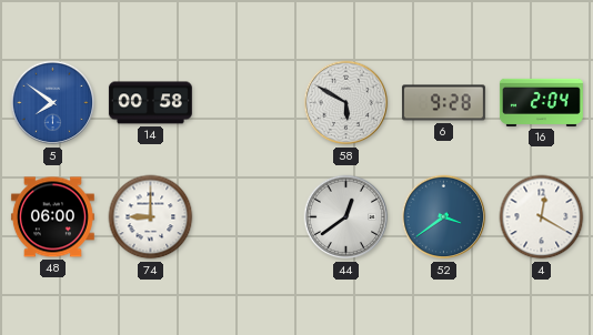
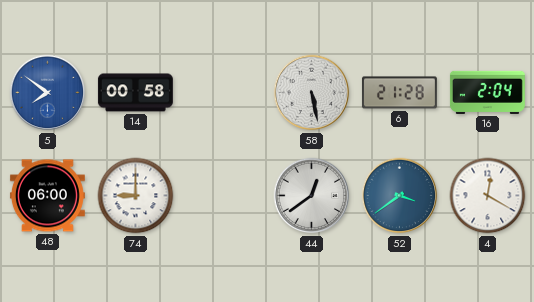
58: 5:50 -> 5:28
6: 9:28 -> 21:28
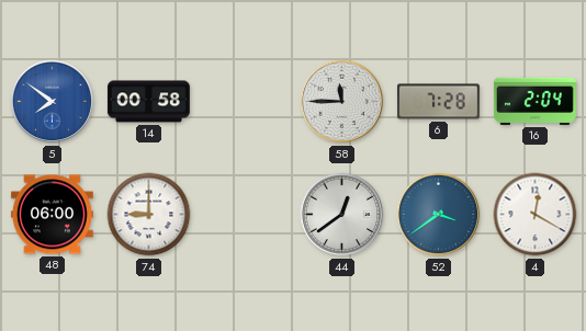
58: 5:28 -> 11:45
6: 21:28 -> 7:28
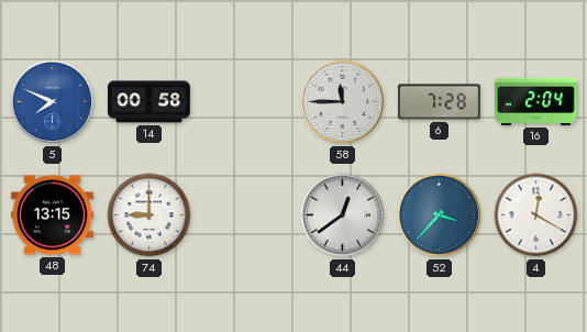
5: 7:51 -> 7:49
48: 06:00 -> 13:15
52: 3:39 -> 3:37
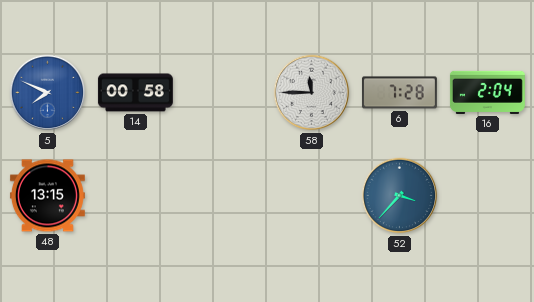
74: 9:00 -> none
44: 12:39 -> none
4: 12:20 -> none
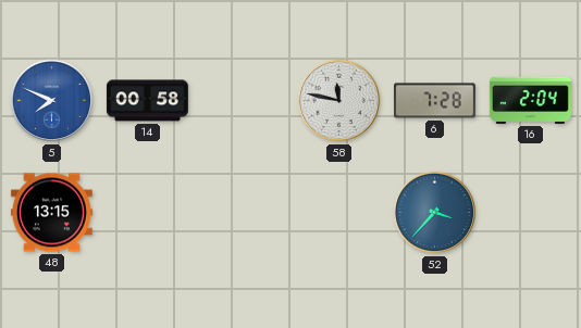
58: 11:45 -> 11:47
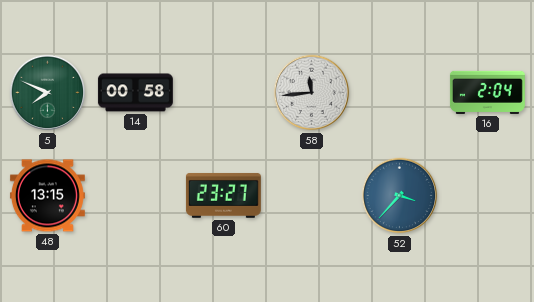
5 dial: blue -> green
58: 11:47 -> 11:44
6: 7:28 -> none
60: none -> 23:27
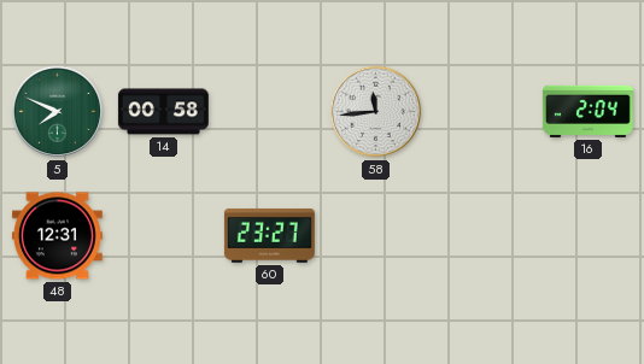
48: 13:15 -> 12:31
52: 3:37 -> none
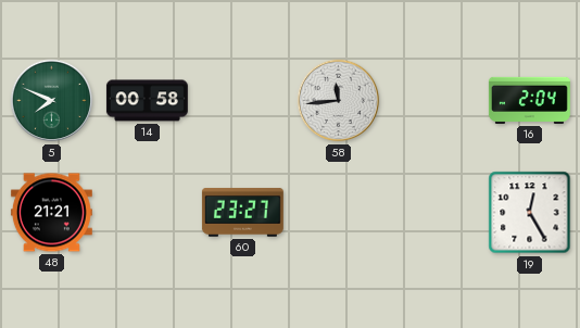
48: 12:31 -> 21:21
19: none -> 12:25
